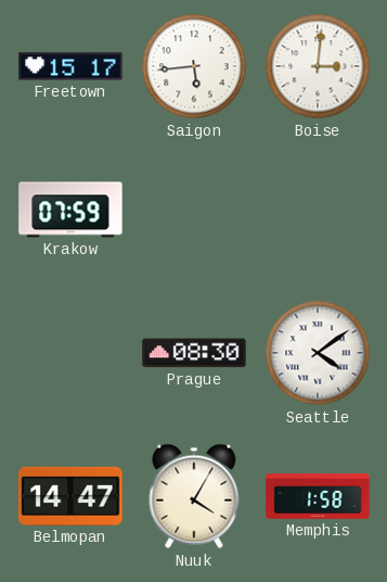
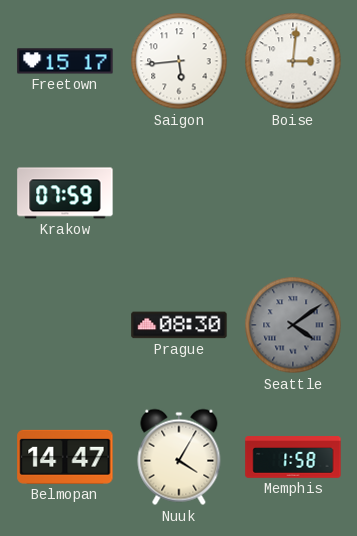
Seattle dial: white -> grey
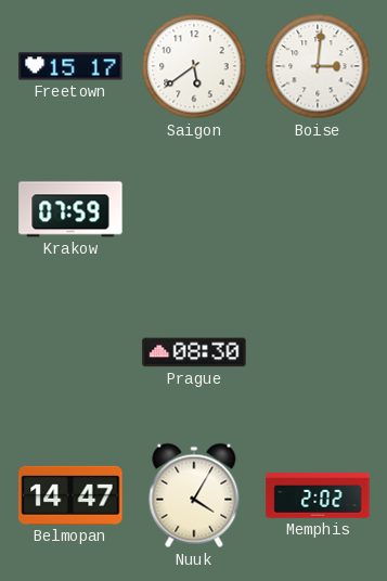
Saigon: 5:44 -> 5:39
Seattle: 4:09 -> none
Memphis: 1:58 -> 2:02
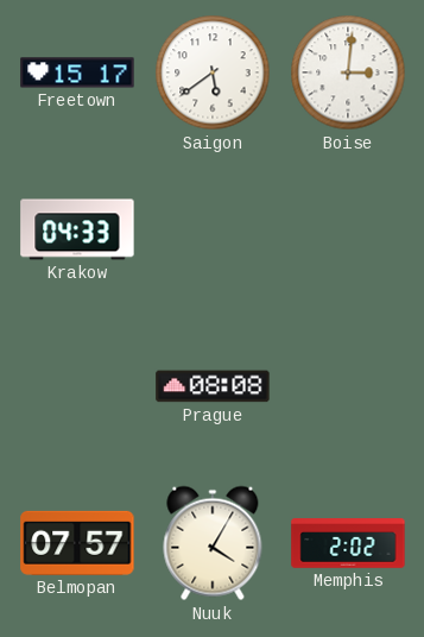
Krakow: 07:59 -> 04:33
Prague: 08:30 -> 08:08
Belmopan: 14:47 -> 07:57
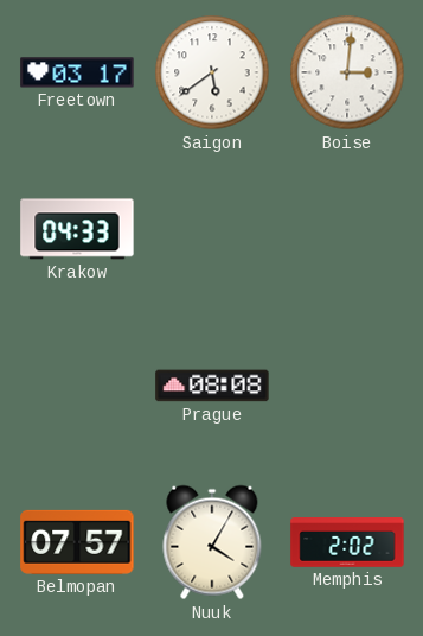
Freetown: 15:17 -> 03:17
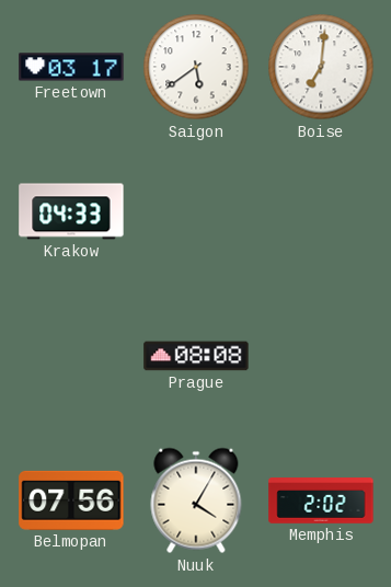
Boise: 3:01 -> 7:01
Belmopan: 07:57 -> 07:56
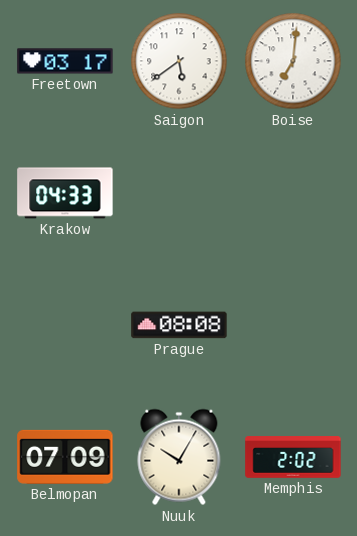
Belmopan: 07:56 -> 07:09
Nuuk: 4:05 -> 10:05
